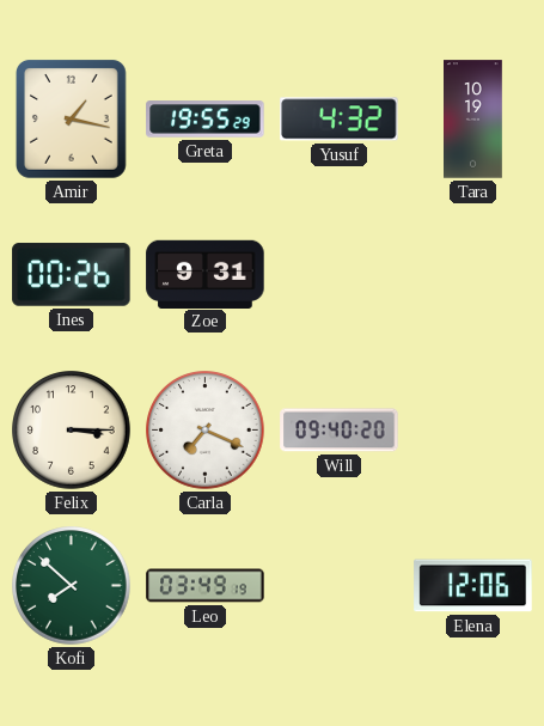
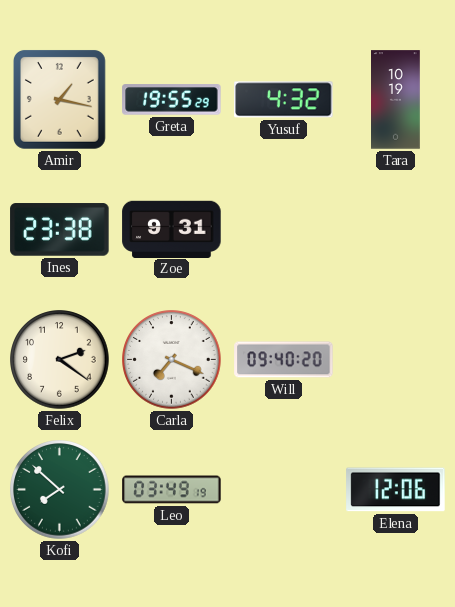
Ines: 00:26 -> 23:38
Felix: 3:15 -> 2:21
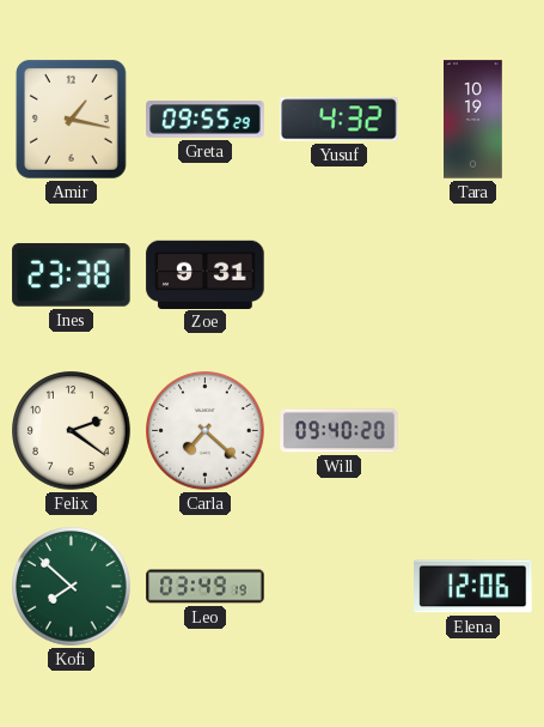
Greta: 19:55 -> 09:55
Carla: 7:19 -> 7:22
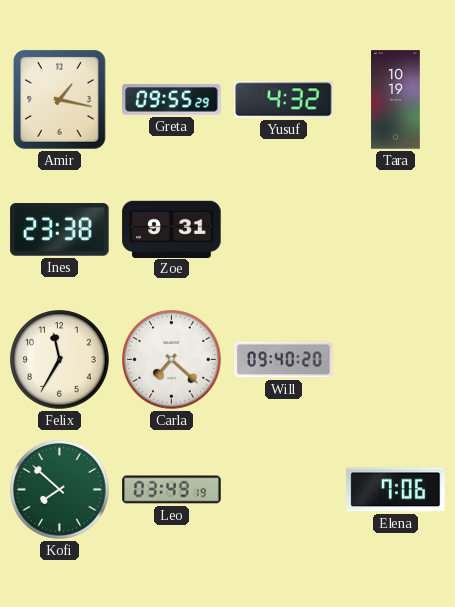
Felix: 2:21 -> 11:35
Elena: 12:06 -> 7:06
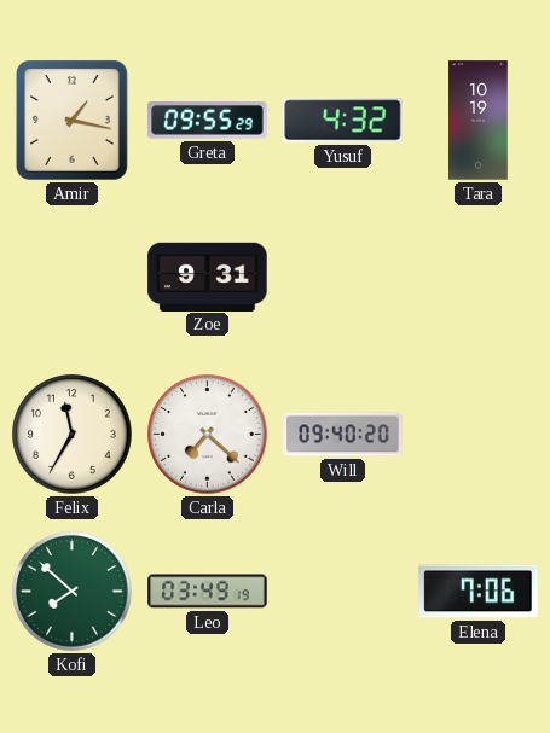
Ines: 23:38 -> none
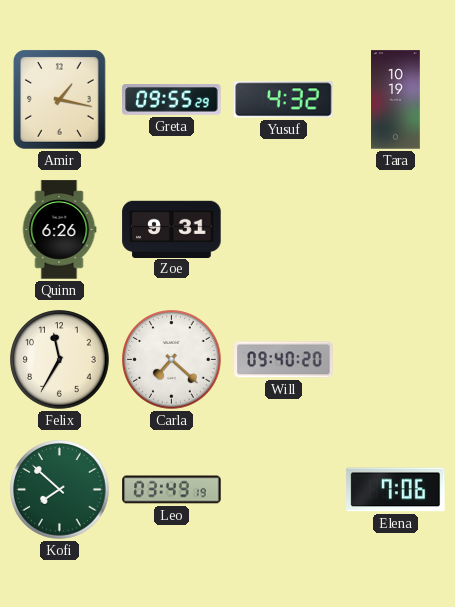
Quinn: none -> 6:26
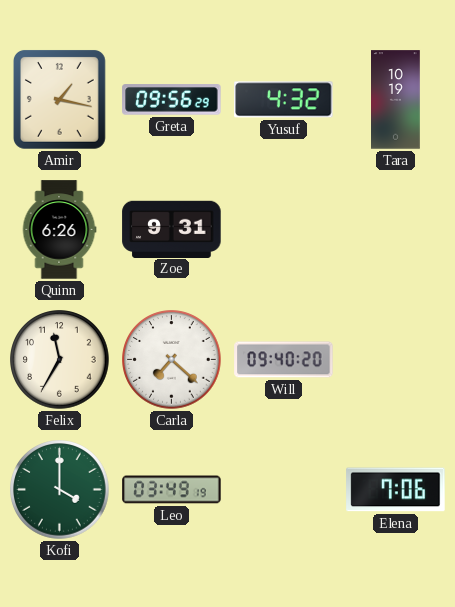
Greta: 09:55 -> 09:56
Kofi: 7:52 -> 4:00
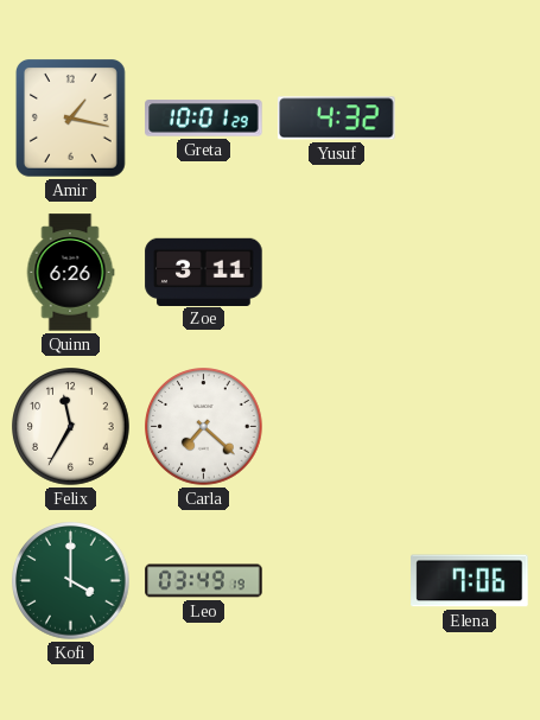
Greta: 09:56 -> 10:01
Tara: 10:19 -> none
Zoe: 9:31 -> 3:11
Will: 09:40 -> none
